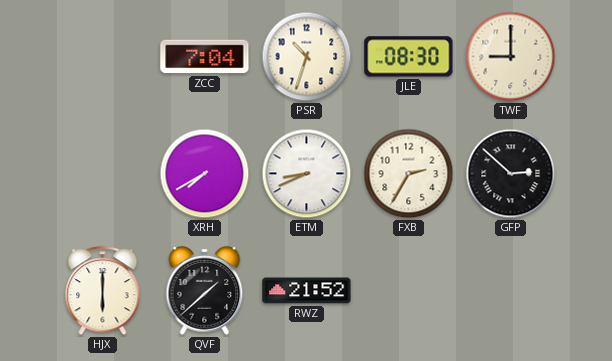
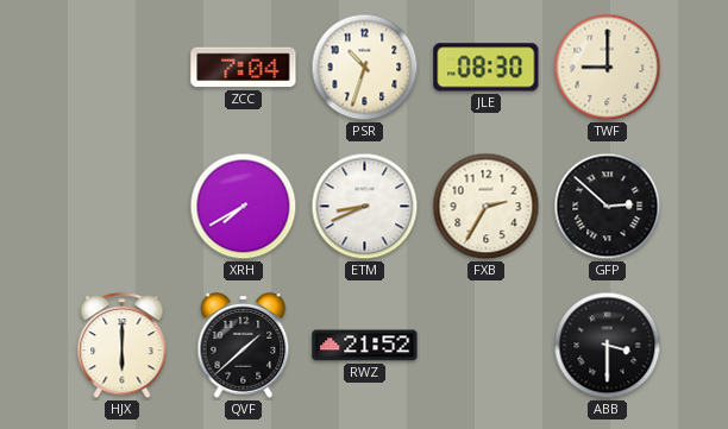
ABB: none -> 3:30
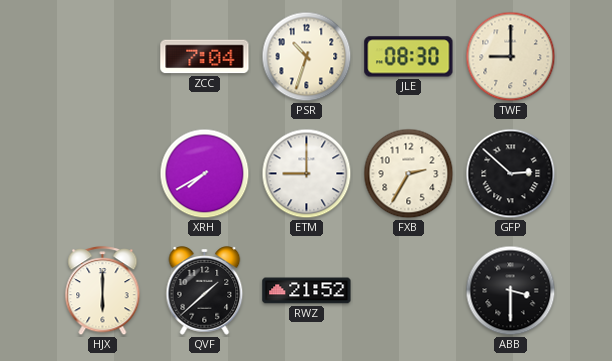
ETM: 8:41 -> 9:00
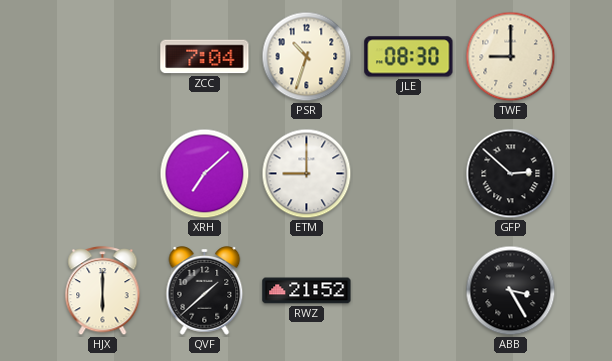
XRH: 7:40 -> 7:08
FXB: 2:35 -> none
ABB: 3:30 -> 3:25
